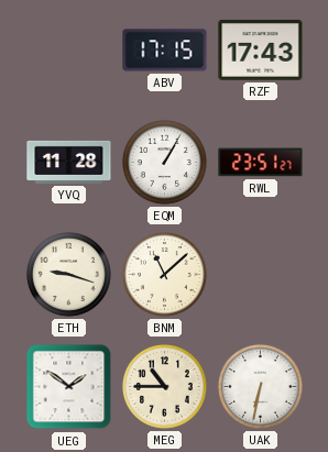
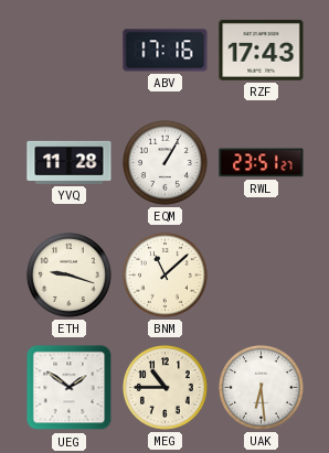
ABV: 17:15 -> 17:16
UAK: 6:32 -> 6:29
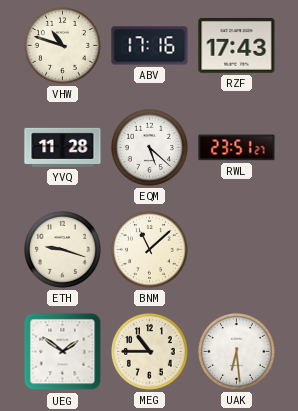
VHW: none -> 10:48
EQM: 1:05 -> 5:22
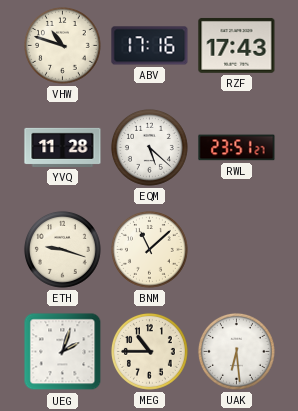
UEG: 1:51 -> 2:03
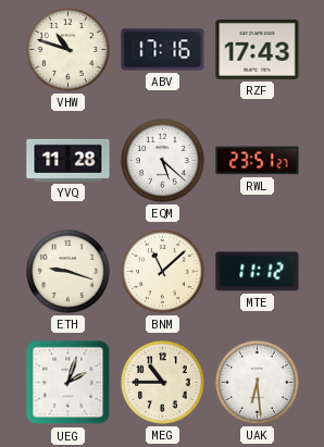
MTE: none -> 11:12
